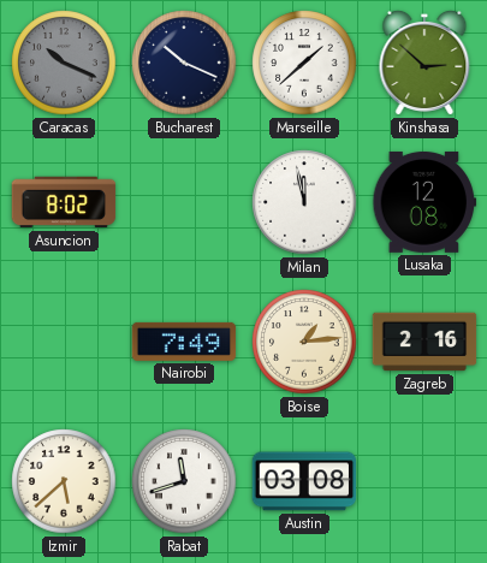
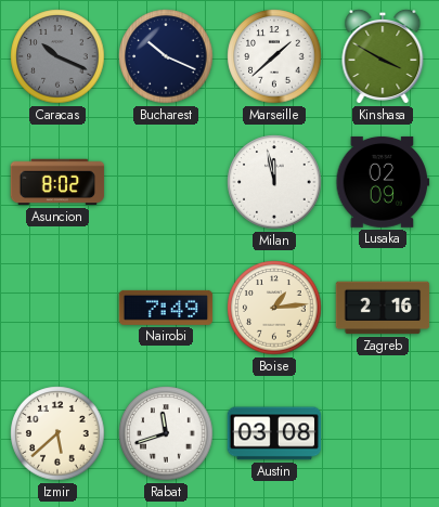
Kinshasa: 2:52 -> 3:50
Lusaka: 12:08 -> 02:09
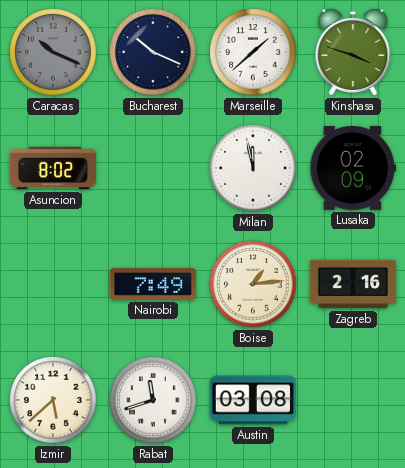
Kinshasa: 3:50 -> 3:48
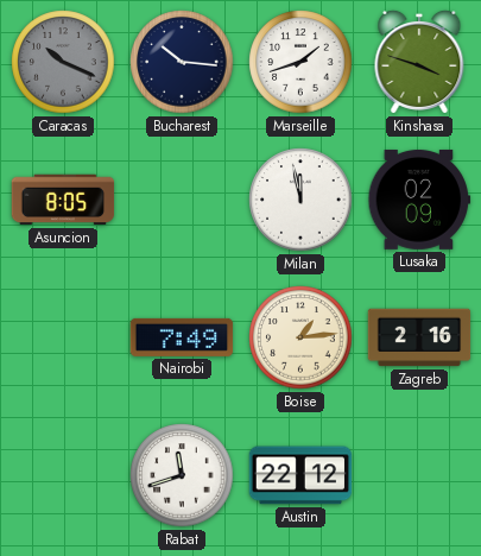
Bucharest: 10:19 -> 10:16
Marseille: 1:38 -> 1:42
Asuncion: 8:02 -> 8:05
Izmir: 5:38 -> none
Austin: 03:08 -> 22:12
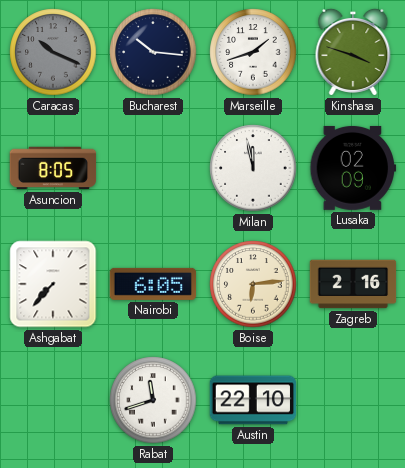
Ashgabat: none -> 7:37
Nairobi: 7:49 -> 6:05
Boise: 1:14 -> 6:14
Austin: 22:12 -> 22:10
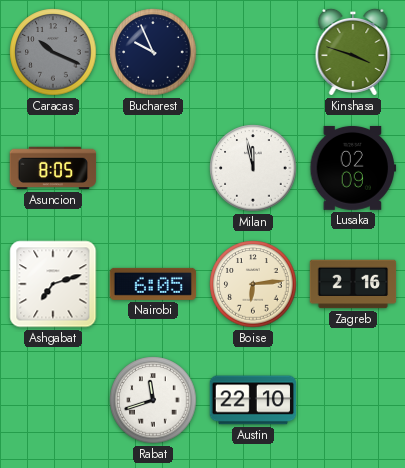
Bucharest: 10:16 -> 9:56
Marseille: 1:42 -> none
Ashgabat: 7:37 -> 7:12
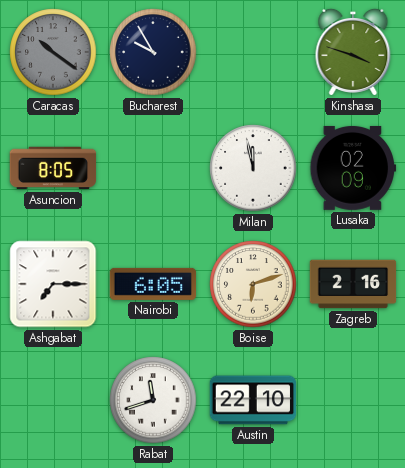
Caracas: 10:19 -> 10:21
Bucharest: 9:56 -> 9:55
Ashgabat: 7:12 -> 7:15
Boise: 6:14 -> 6:12
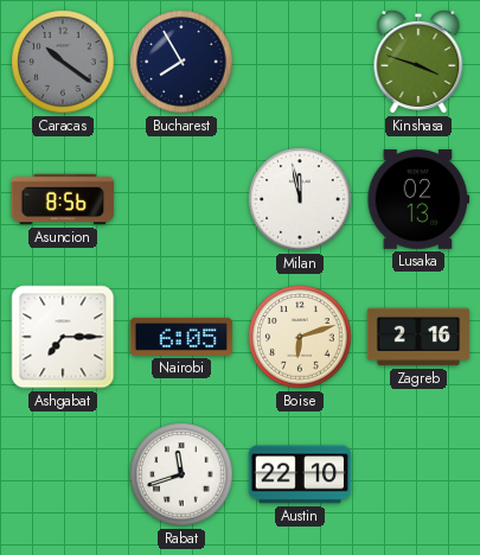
Bucharest: 9:55 -> 7:55
Asuncion: 8:05 -> 8:56
Lusaka: 02:09 -> 02:13
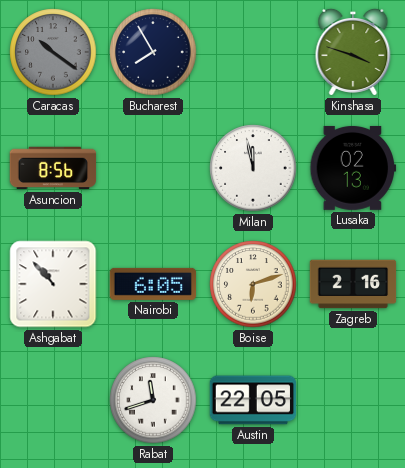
Ashgabat: 7:15 -> 10:53
Austin: 22:10 -> 22:05
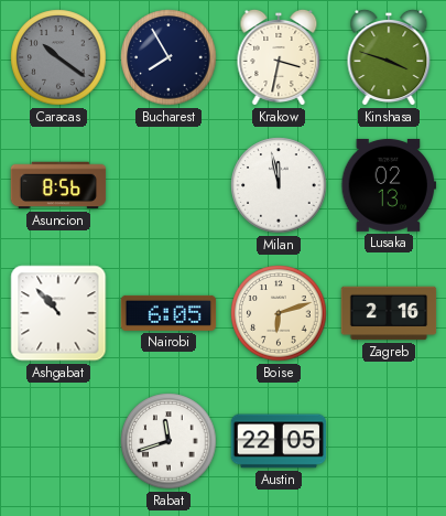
Krakow: none -> 3:32
